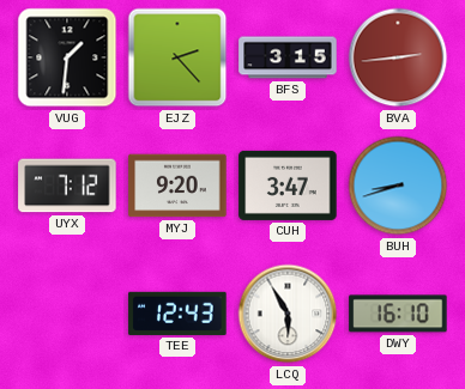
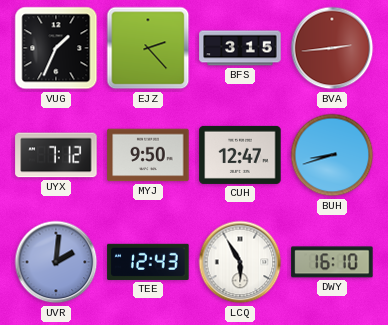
VUG: 1:31 -> 1:34
MYJ: 9:20 -> 9:50
CUH: 3:47 -> 12:47
UVR: none -> 2:01
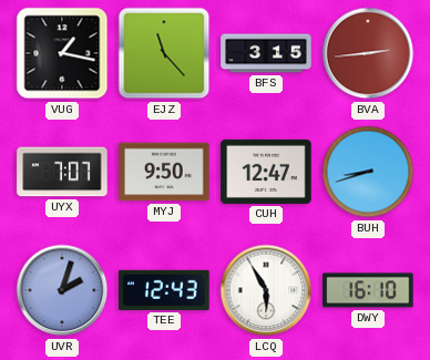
VUG: 1:34 -> 1:17
EJZ: 2:23 -> 11:23
UYX: 7:12 -> 7:07
UVR: 2:01 -> 2:03
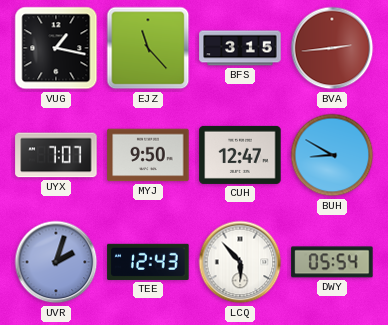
BUH: 8:42 -> 8:50
LCQ: 5:55 -> 5:53
DWY: 16:10 -> 05:54
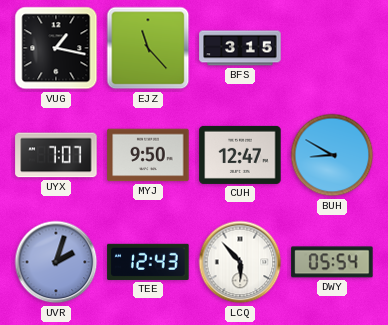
BVA: 2:44 -> none
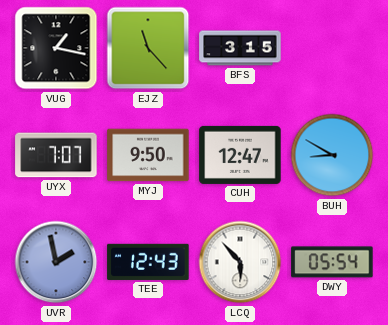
UVR: 2:03 -> 1:58
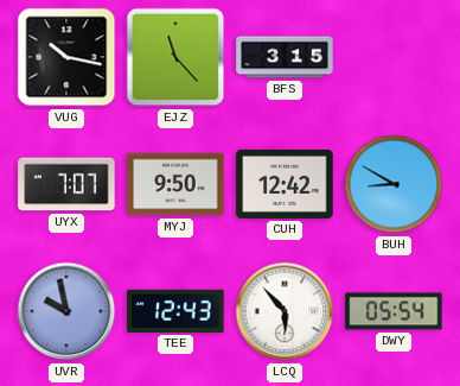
VUG: 1:17 -> 10:17
CUH: 12:47 -> 12:42
UVR: 1:58 -> 9:58
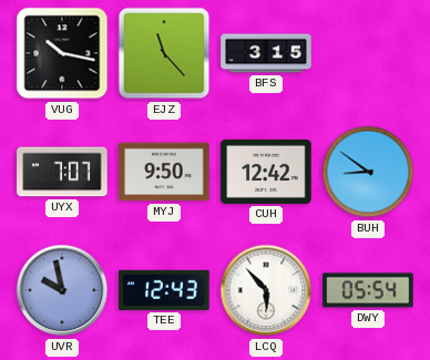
BUH: 8:50 -> 8:51
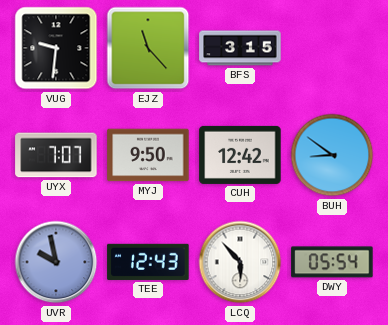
VUG: 10:17 -> 9:31
